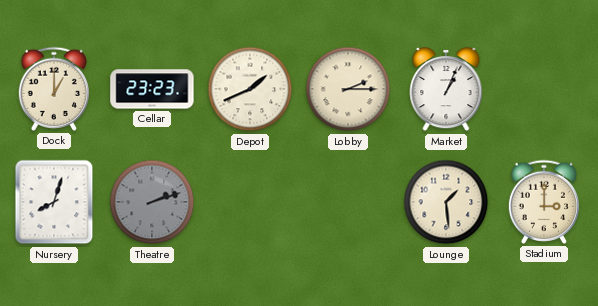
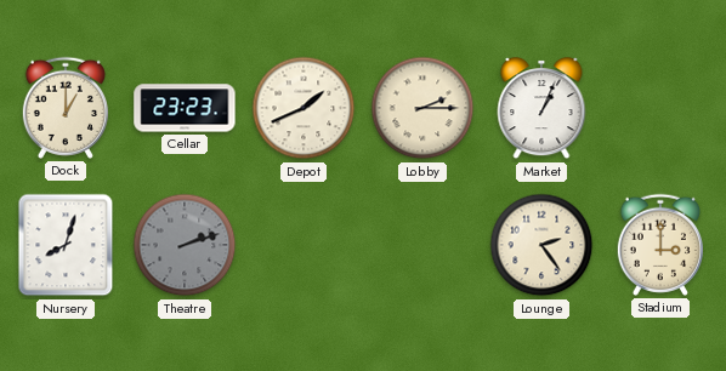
Lounge: 1:29 -> 2:24
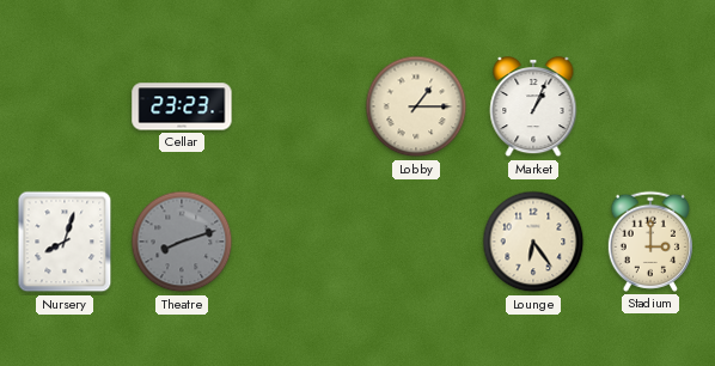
Dock: 1:00 -> none
Depot: 1:41 -> none
Lobby: 2:15 -> 1:15
Theatre: 2:12 -> 8:12
Lounge: 2:24 -> 6:24
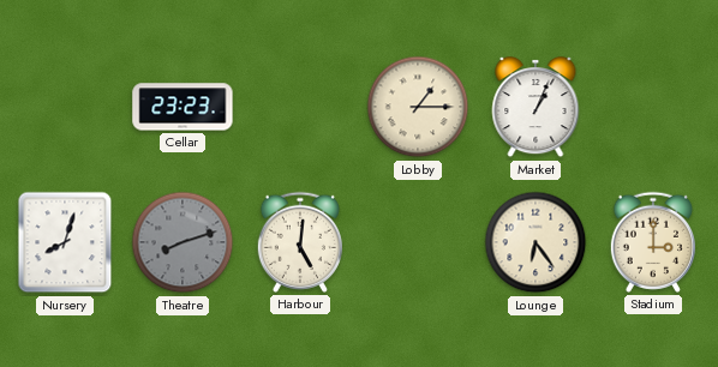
Harbour: none -> 5:01
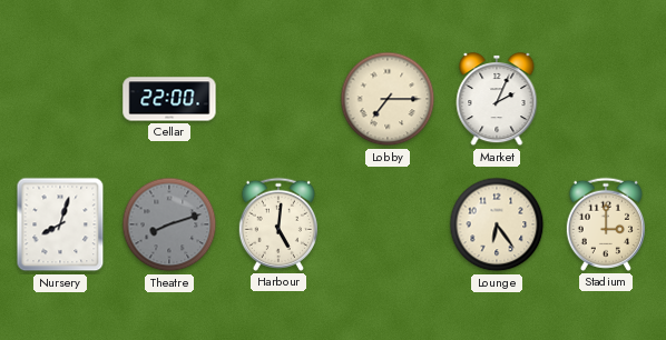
Cellar: 23:23 -> 22:00
Lobby: 1:15 -> 7:15
Market: 1:04 -> 2:04
